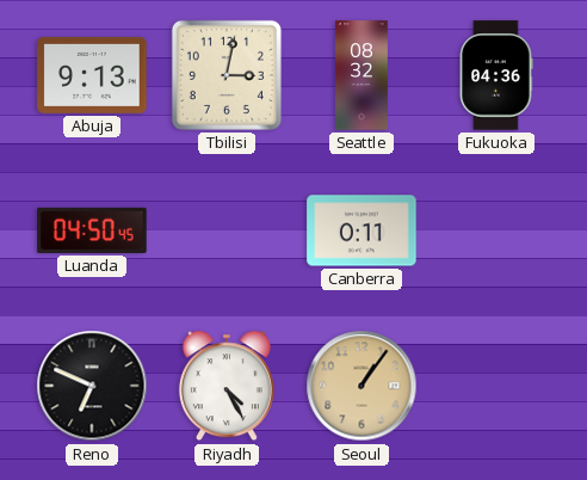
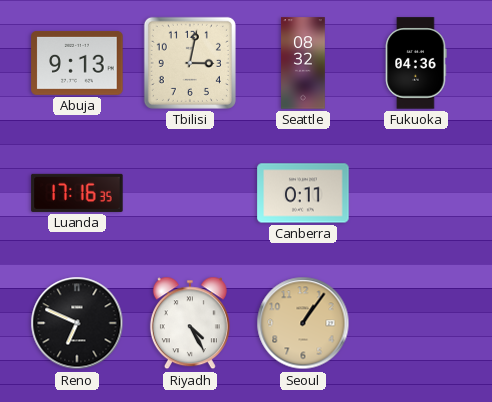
Luanda: 04:50 -> 17:16
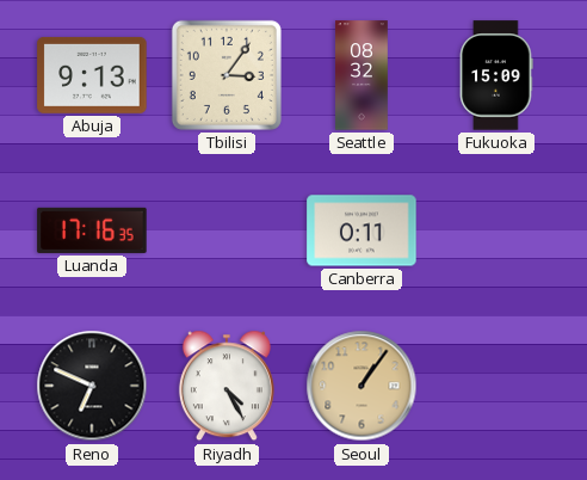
Tbilisi: 3:02 -> 3:06
Fukuoka: 04:36 -> 15:09
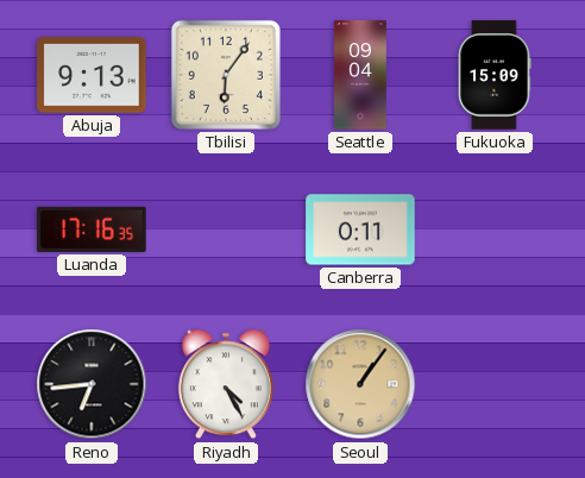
Tbilisi: 3:06 -> 6:06
Seattle: 08:32 -> 09:04
Reno: 6:49 -> 6:44
